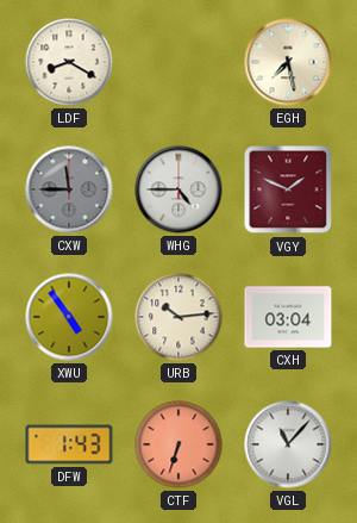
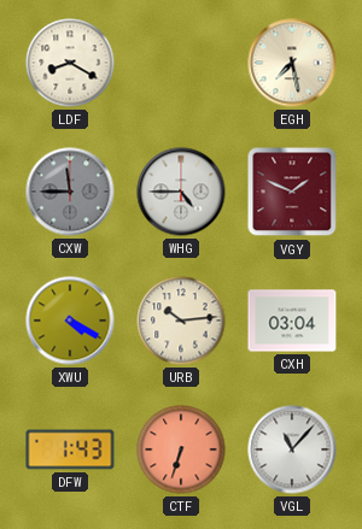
XWU: 4:54 -> 4:20
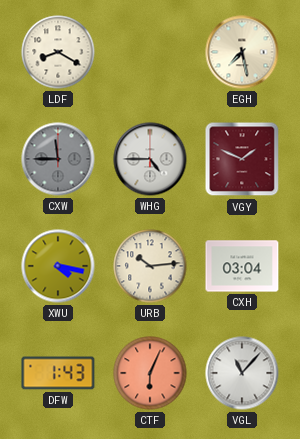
XWU: 4:20 -> 4:17
CTF: 6:33 -> 6:04
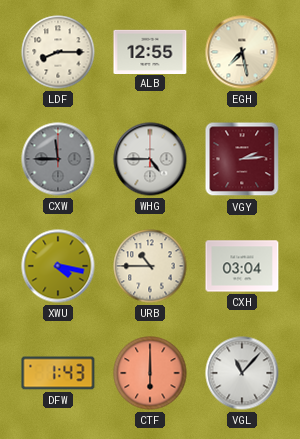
LDF: 8:20 -> 8:15
ALB: none -> 12:55
VGY: 1:49 -> 2:14
URB: 10:14 -> 10:45
CTF: 6:04 -> 6:00
